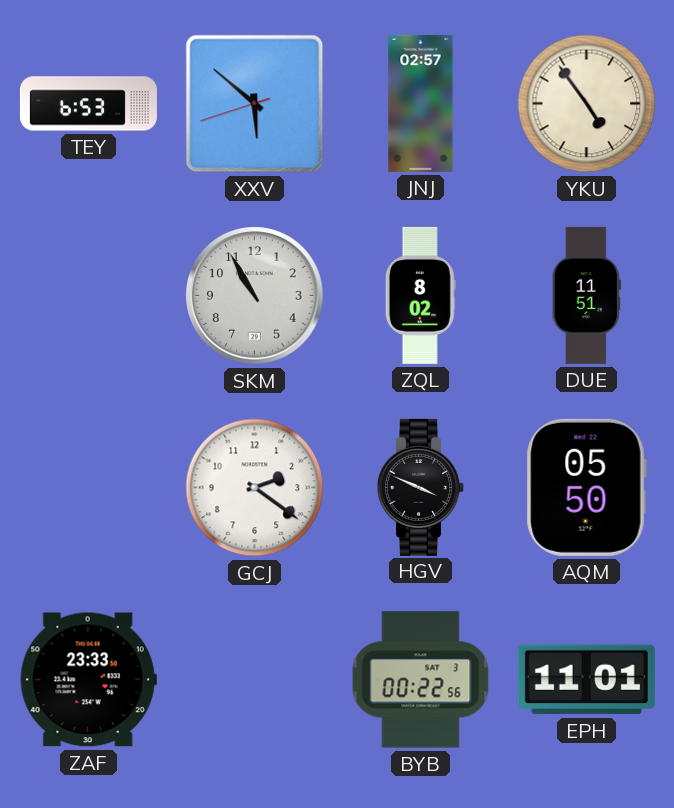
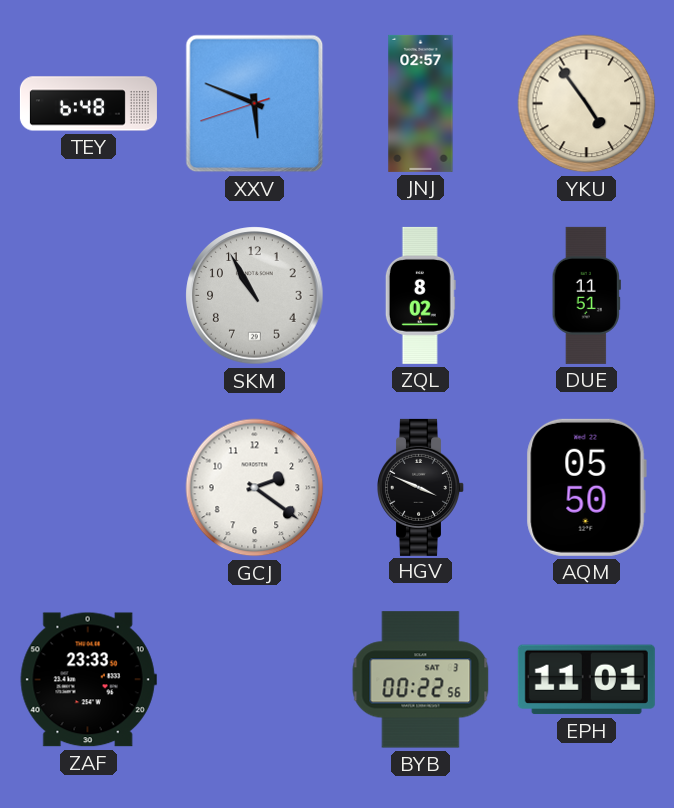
TEY: 6:53 -> 6:48
XXV: 5:51 -> 5:48
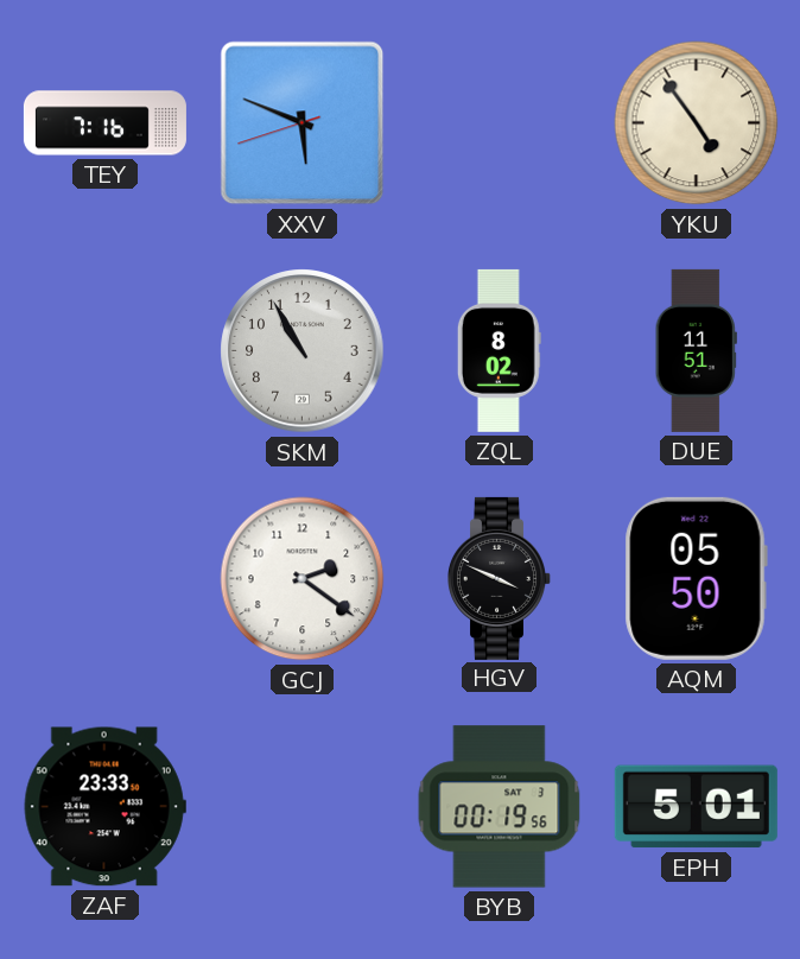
TEY: 6:48 -> 7:16
JNJ: 02:57 -> none
BYB: 00:22 -> 00:19
EPH: 11:01 -> 5:01
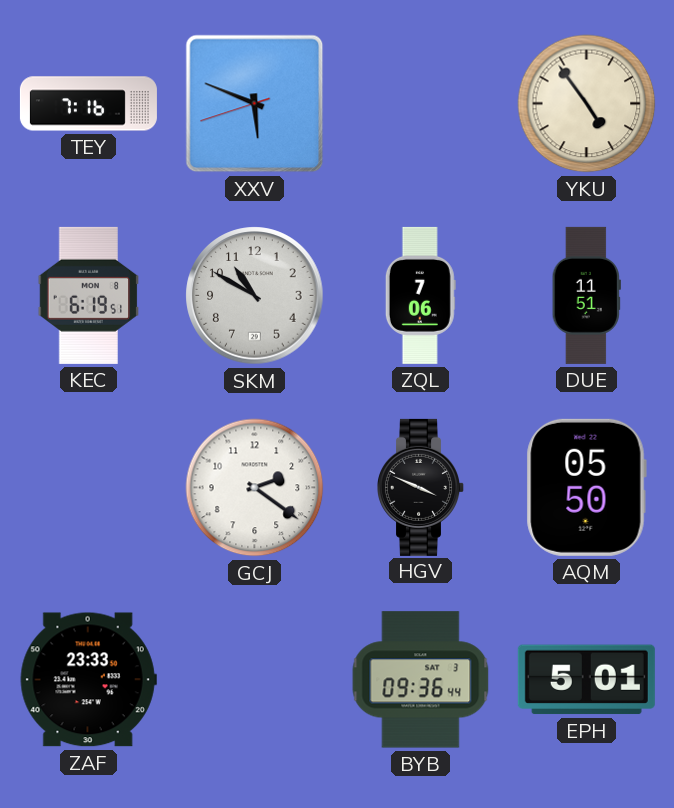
KEC: none -> 6:19
SKM: 10:55 -> 10:50
ZQL: 8:02 -> 7:06
BYB: 00:19 -> 09:36
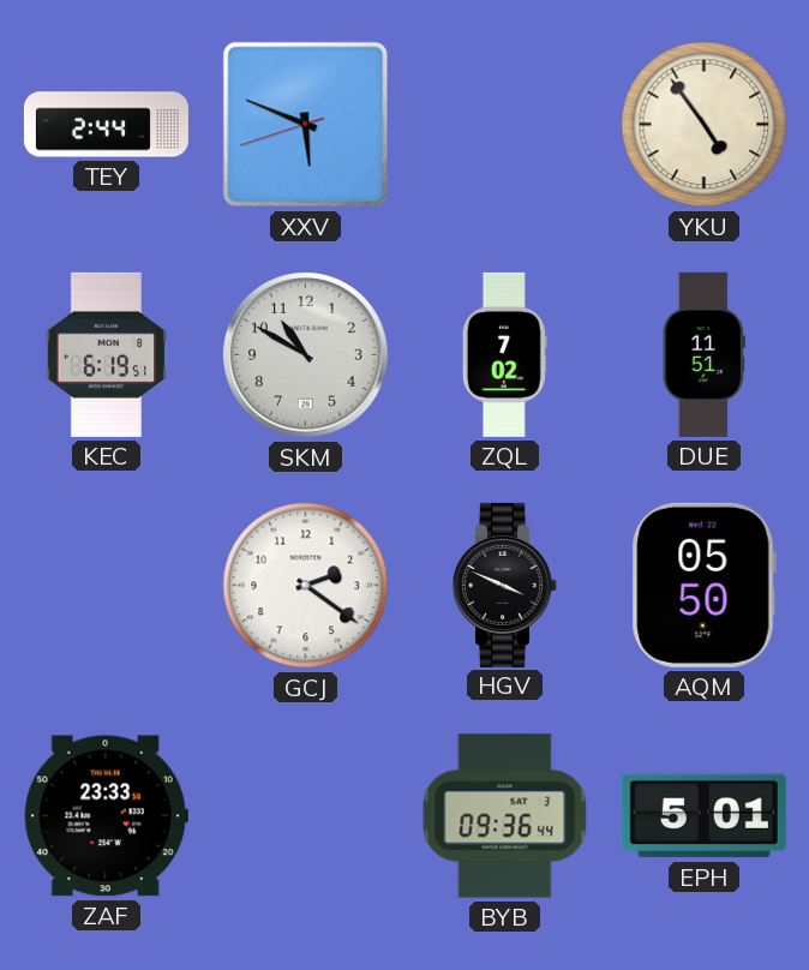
TEY: 7:16 -> 2:44
ZQL: 7:06 -> 7:02
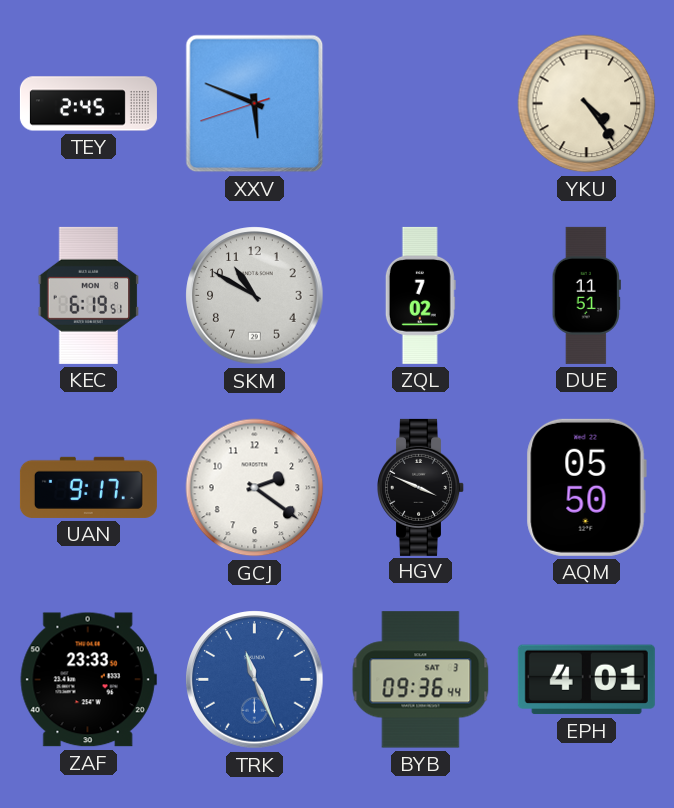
TEY: 2:44 -> 2:45
YKU: 4:54 -> 4:24
UAN: none -> 9:17
TRK: none -> 11:26
EPH: 5:01 -> 4:01
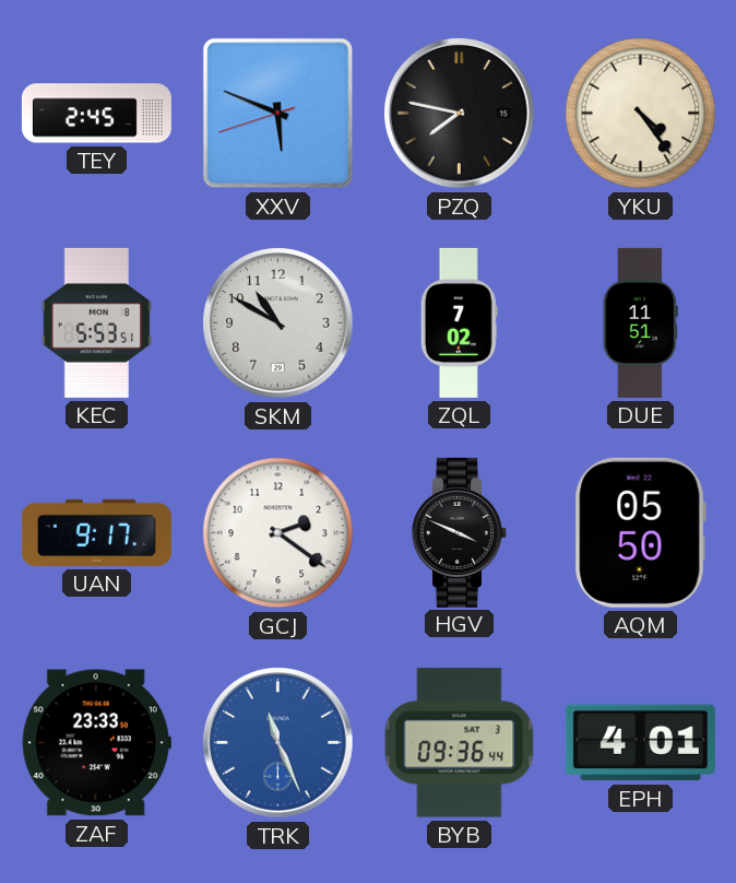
PZQ: none -> 7:47
KEC: 6:19 -> 5:53
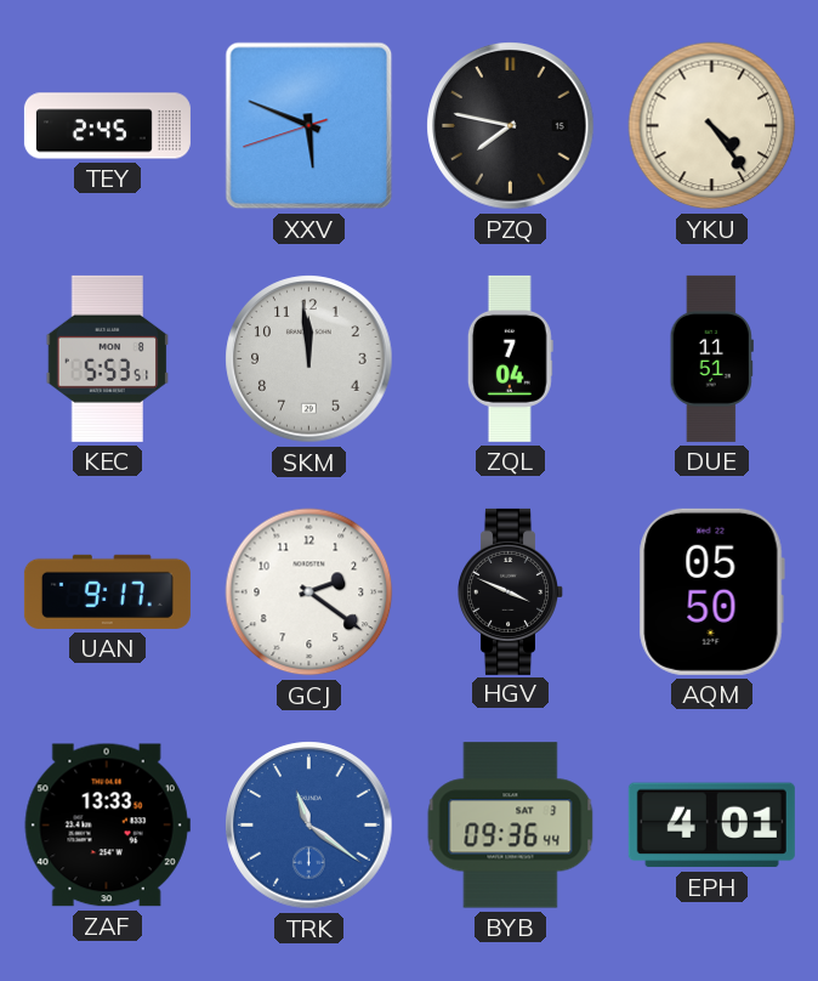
SKM: 10:50 -> 11:59
ZQL: 7:02 -> 7:04
ZAF: 23:33 -> 13:33
TRK: 11:26 -> 11:21
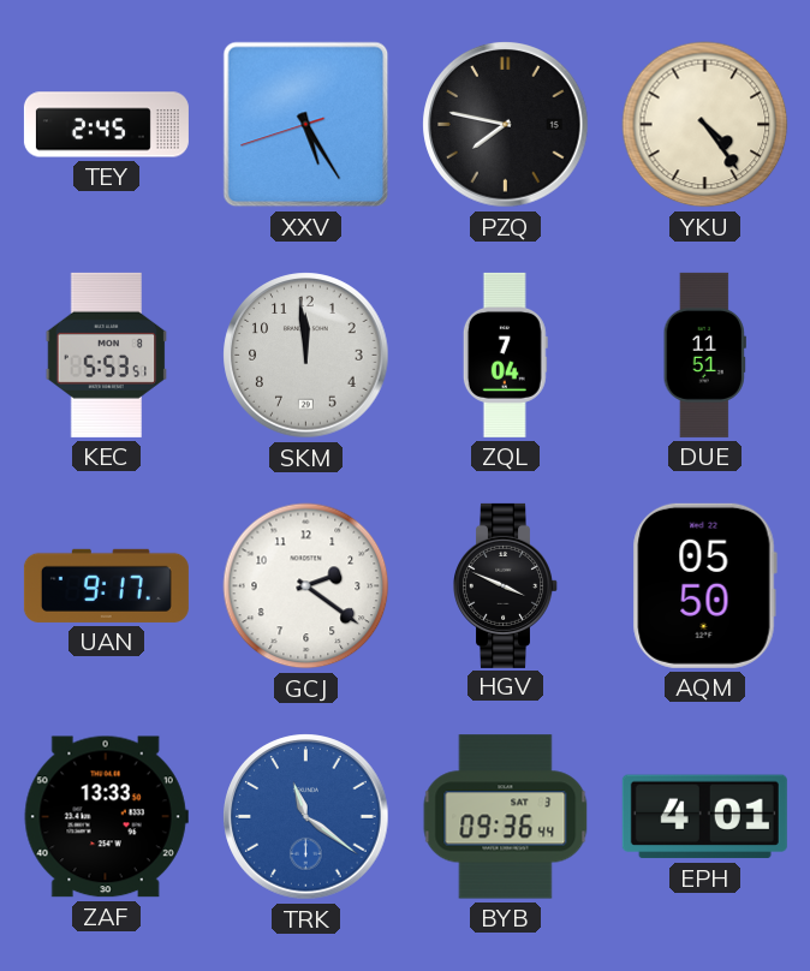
XXV: 5:48 -> 5:24
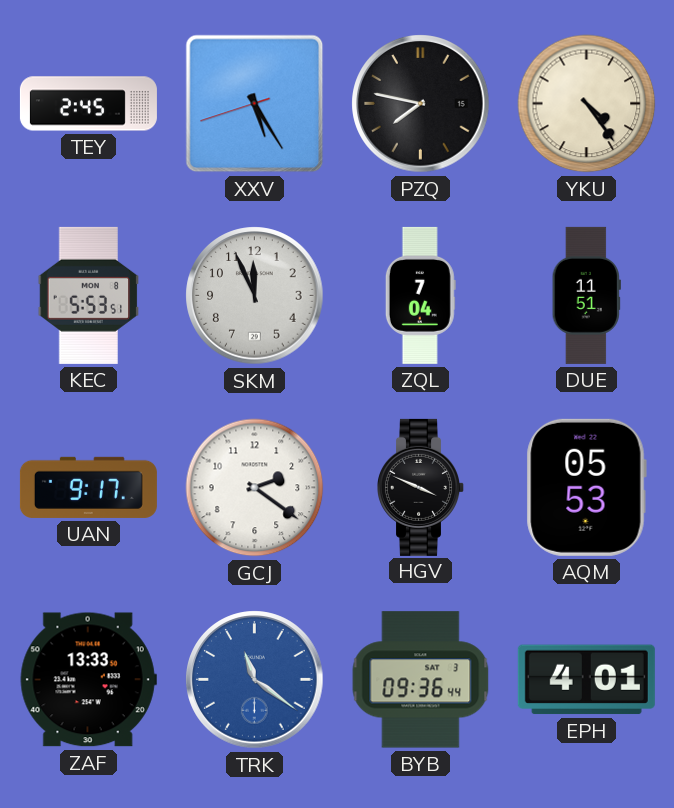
SKM: 11:59 -> 11:56
AQM: 05:50 -> 05:53
